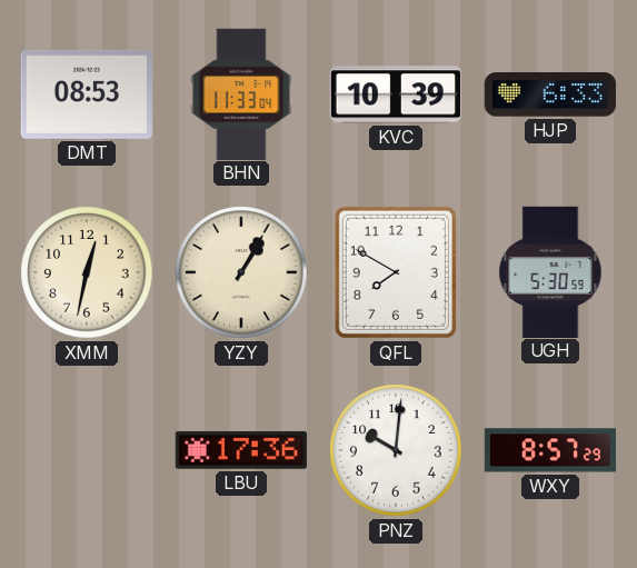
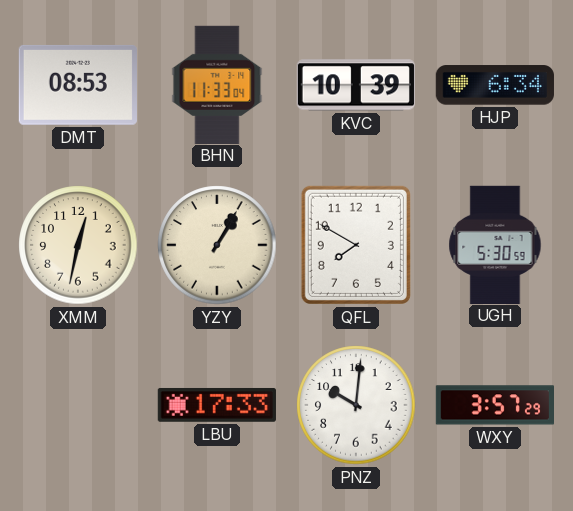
HJP: 6:33 -> 6:34
LBU: 17:36 -> 17:33
WXY: 8:57 -> 3:57
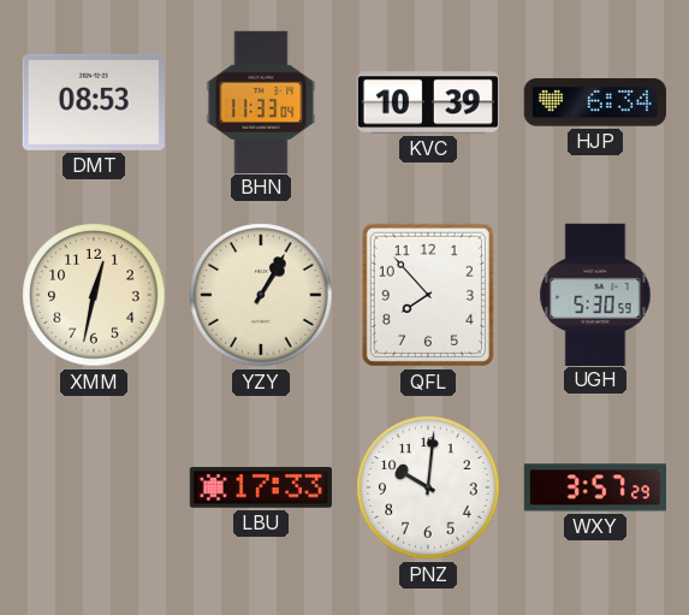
QFL: 7:50 -> 7:53
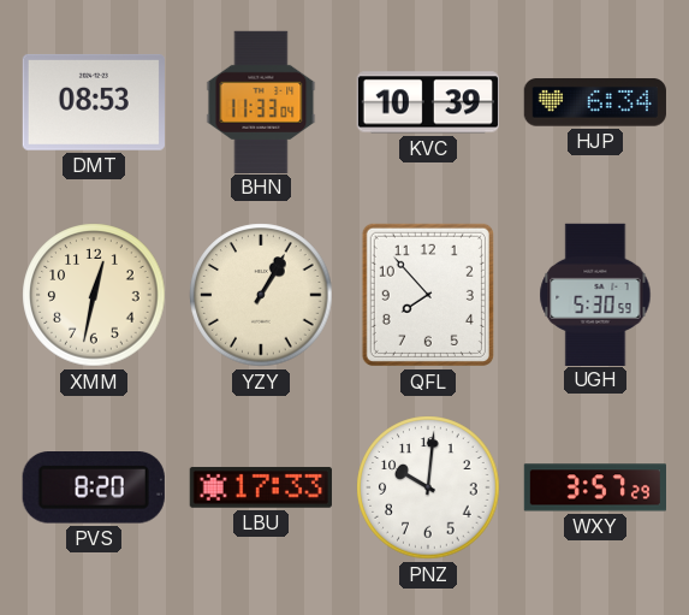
PVS: none -> 8:20
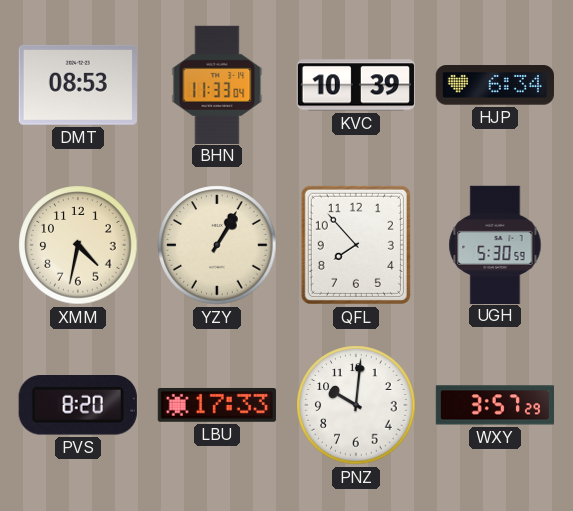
XMM: 12:32 -> 4:32
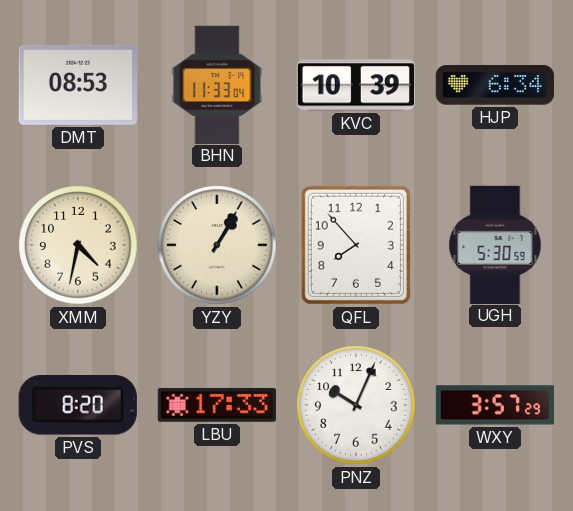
PNZ: 10:01 -> 10:04
